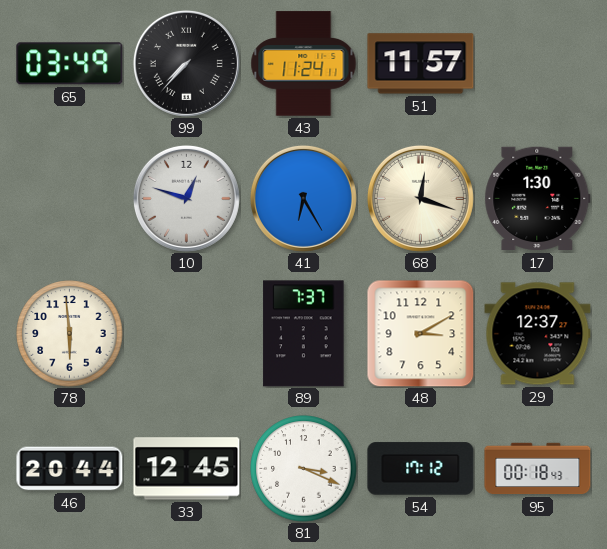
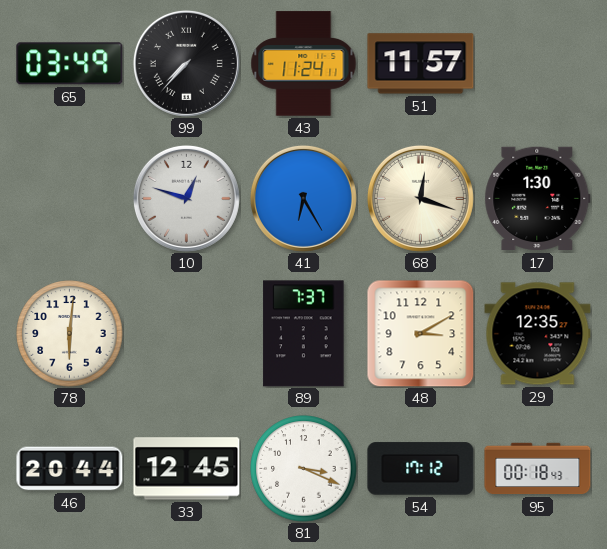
78: 5:59 -> 6:01
29: 12:37 -> 12:35
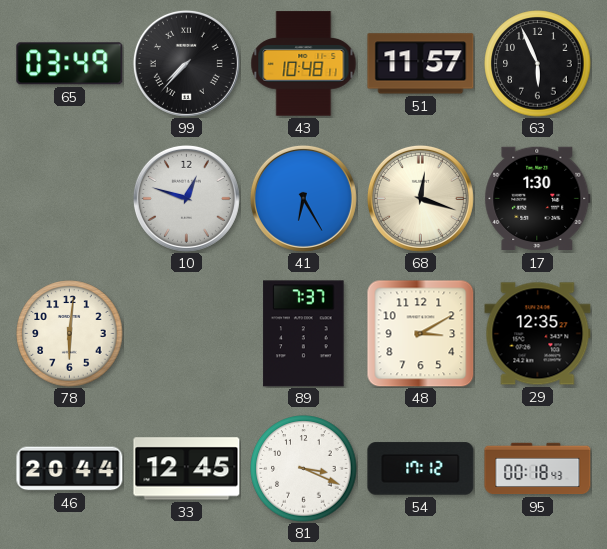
43: 11:24 -> 10:48
63: none -> 5:56
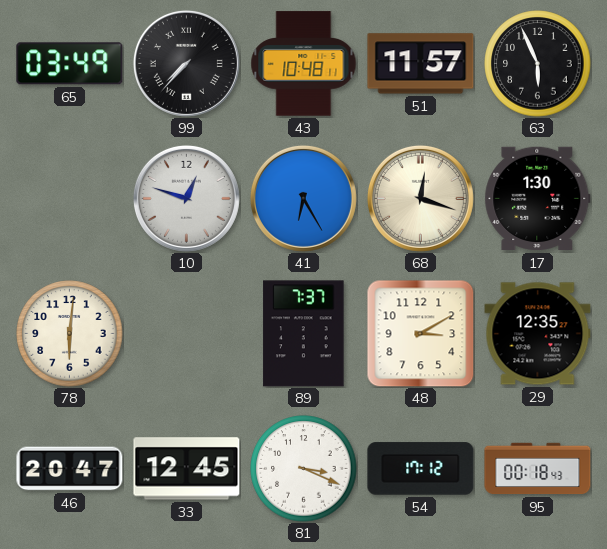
46: 20:44 -> 20:47
